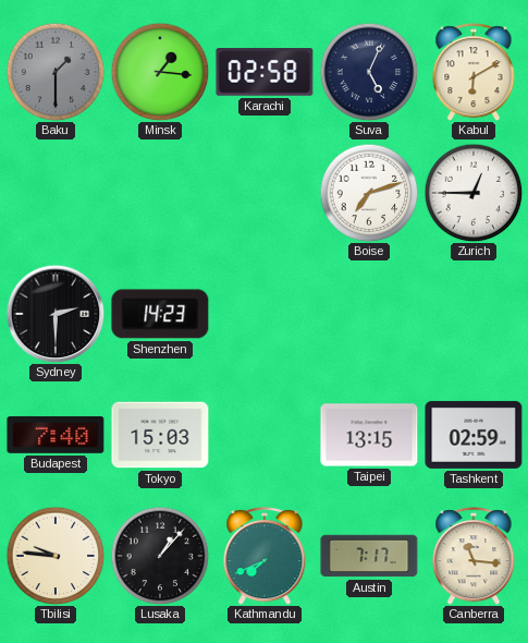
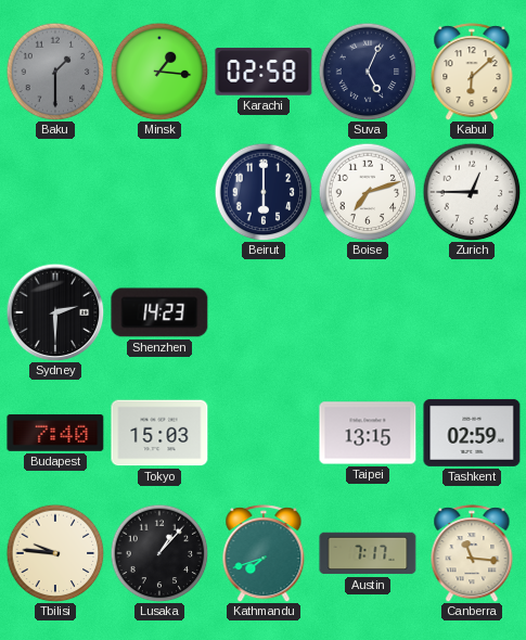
Kabul: 6:10 -> 6:08
Beirut: none -> 6:00
Kathmandu: 7:41 -> 7:42
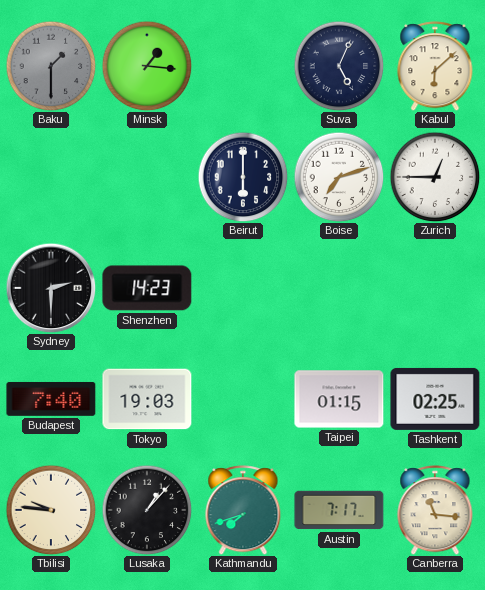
Karachi: 02:58 -> none
Tokyo: 15:03 -> 19:03
Taipei: 13:15 -> 01:15
Tashkent: 02:59 -> 02:25
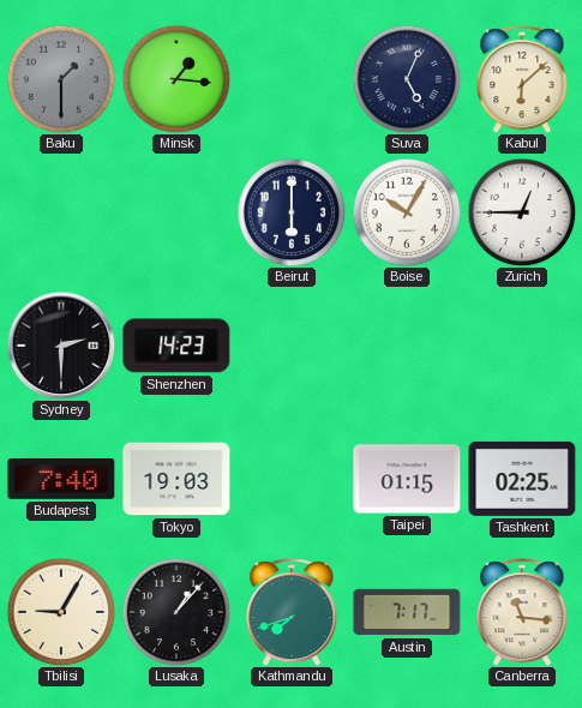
Boise: 7:12 -> 10:05
Tbilisi: 9:46 -> 9:05
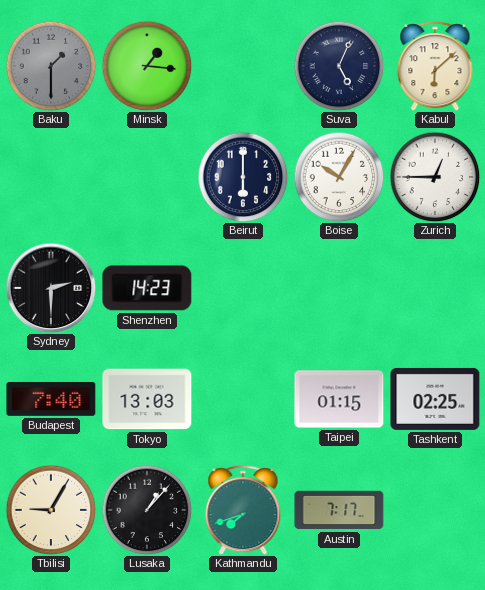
Tokyo: 19:03 -> 13:03
Canberra: 11:16 -> none
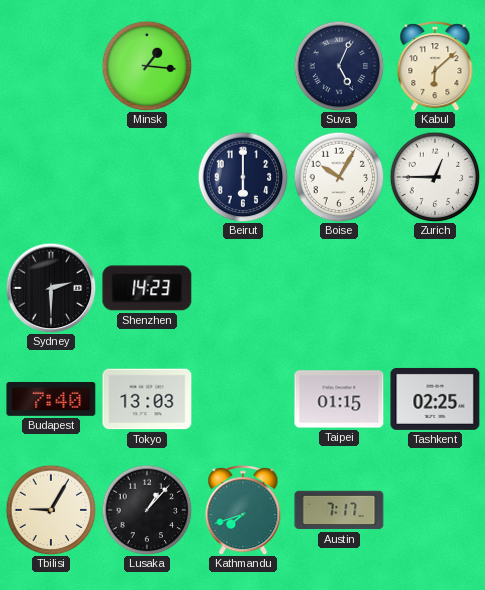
Baku: 1:30 -> none
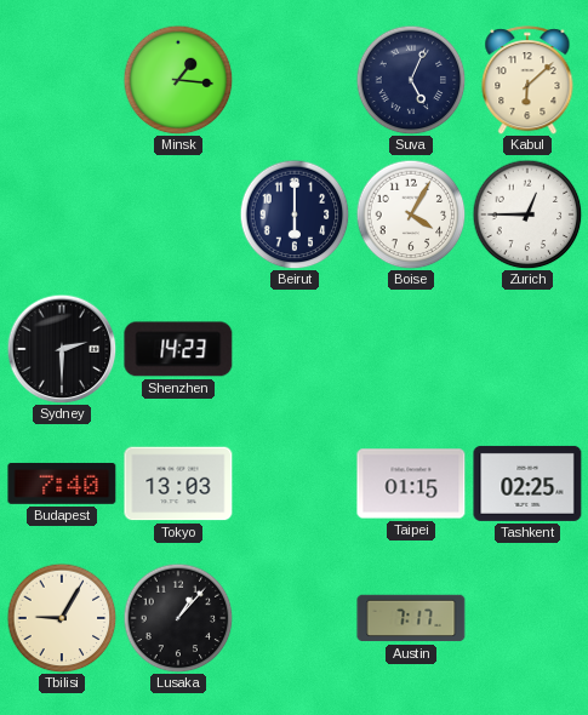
Boise: 10:05 -> 4:05
Kathmandu: 7:42 -> none
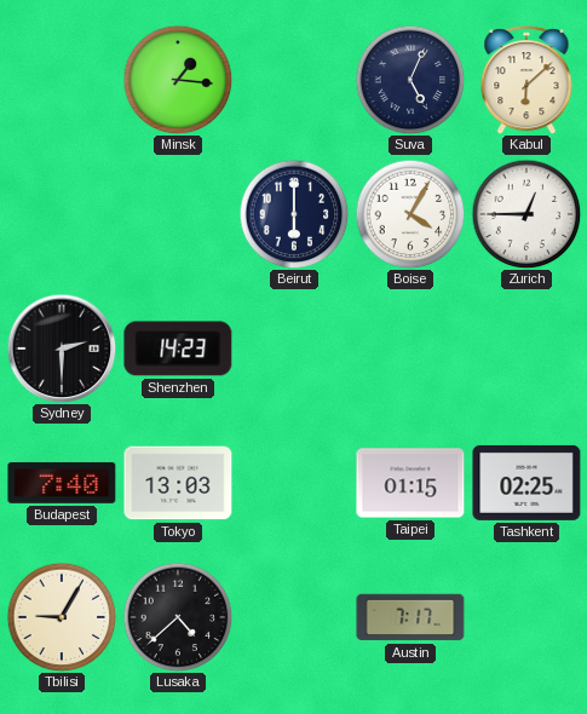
Lusaka: 1:07 -> 4:38
